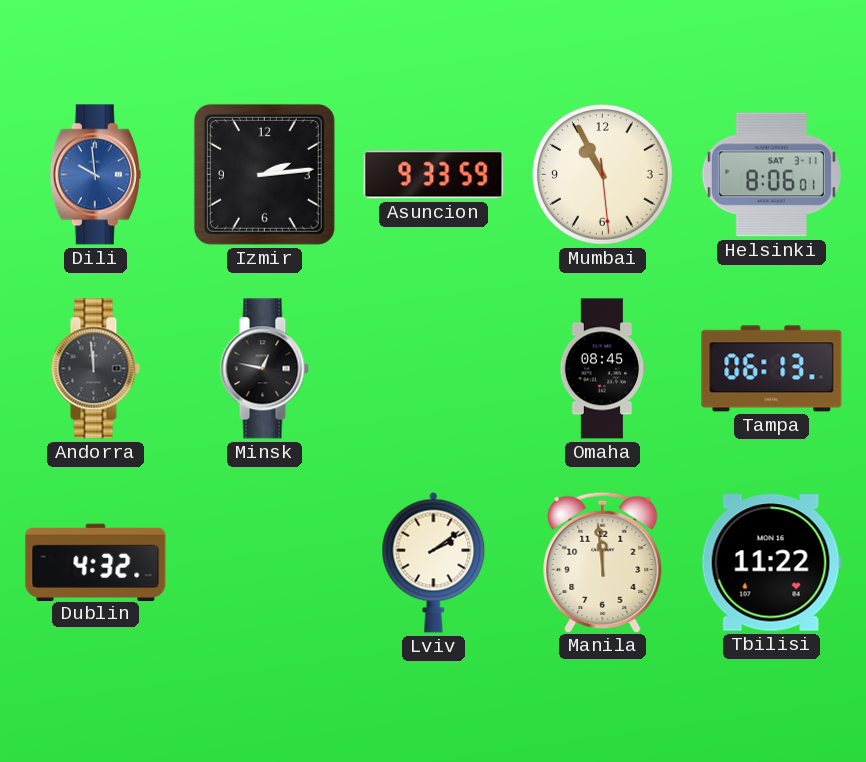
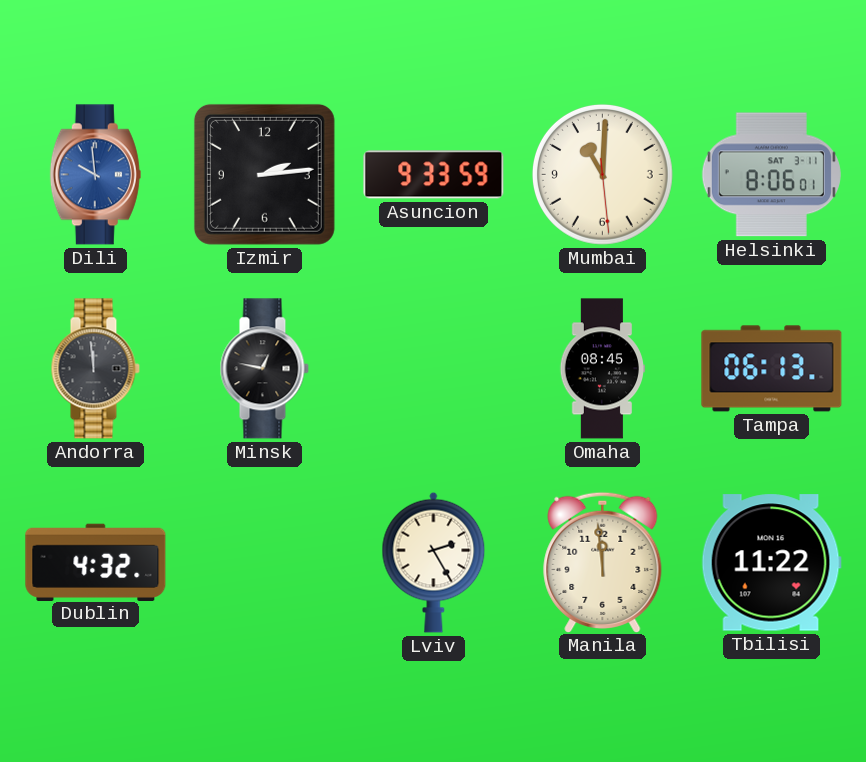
Mumbai: 10:55 -> 11:00
Lviv: 2:09 -> 2:25
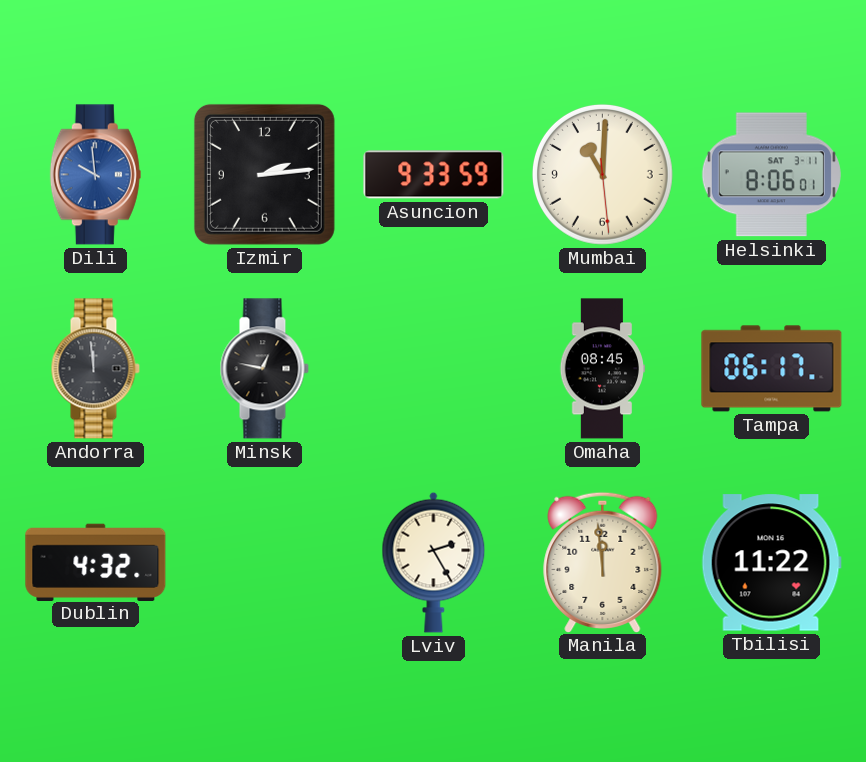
Tampa: 06:13 -> 06:17
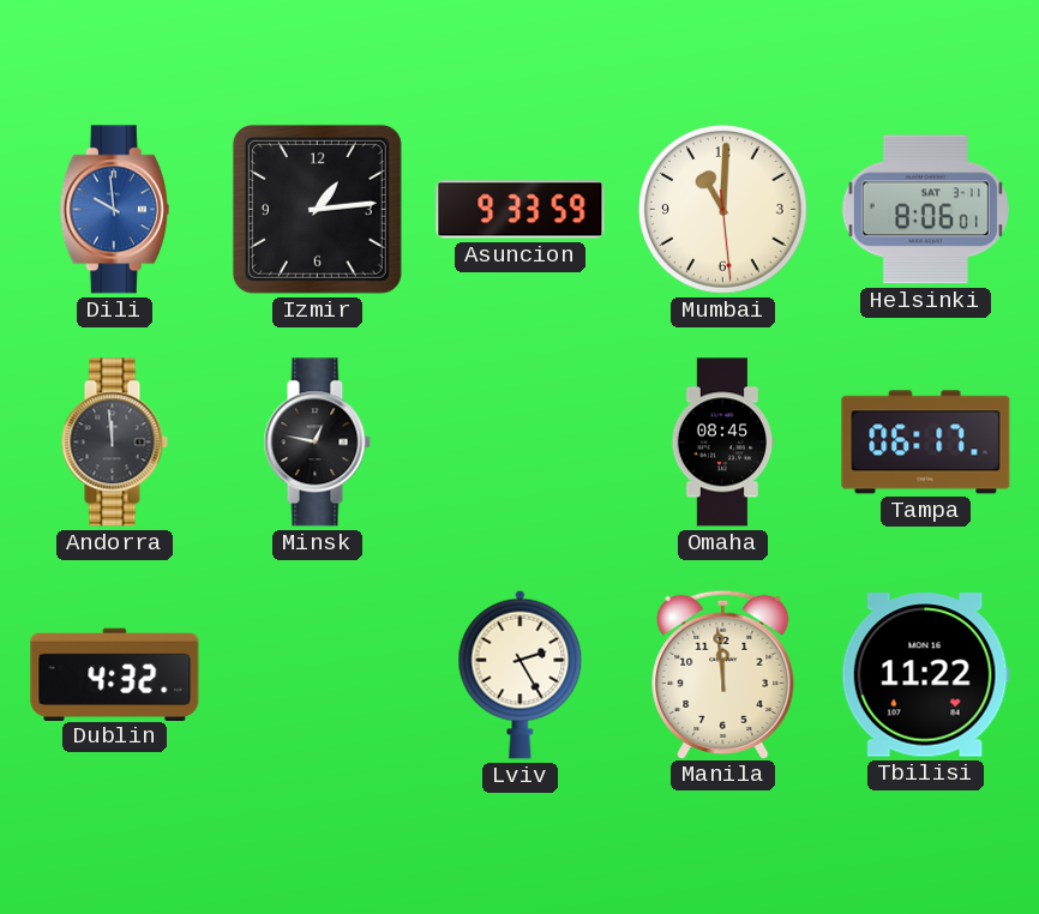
Izmir: 2:14 -> 1:14
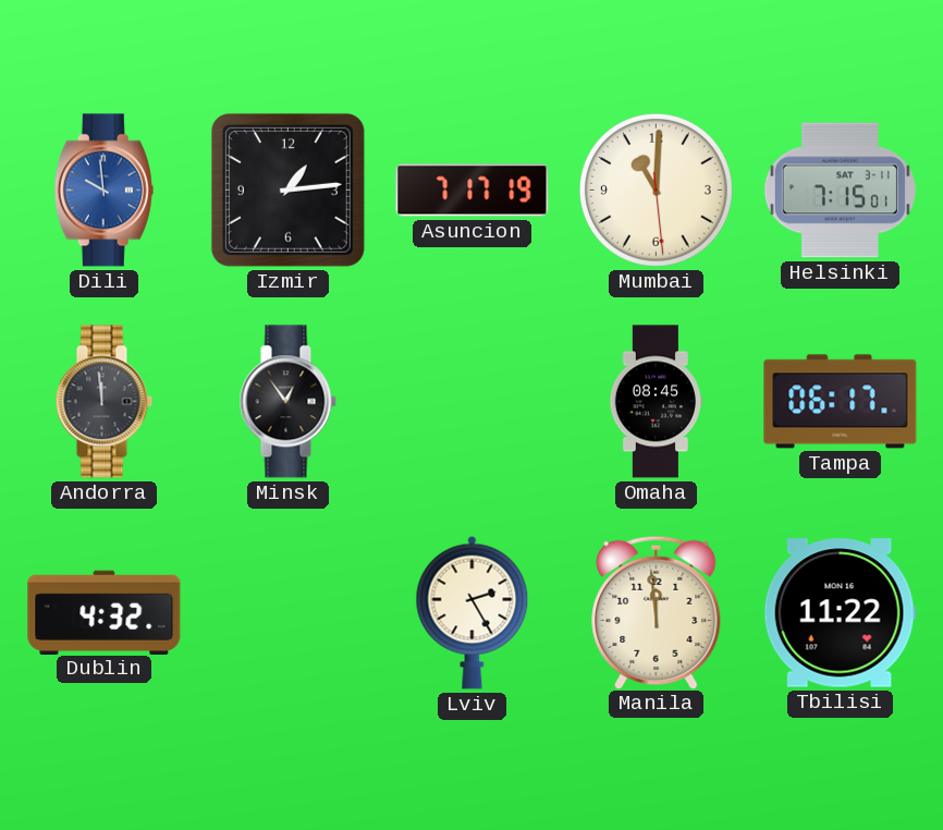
Asuncion: 9:33 -> 7:17
Helsinki: 8:06 -> 7:15
Minsk: 12:47 -> 12:54
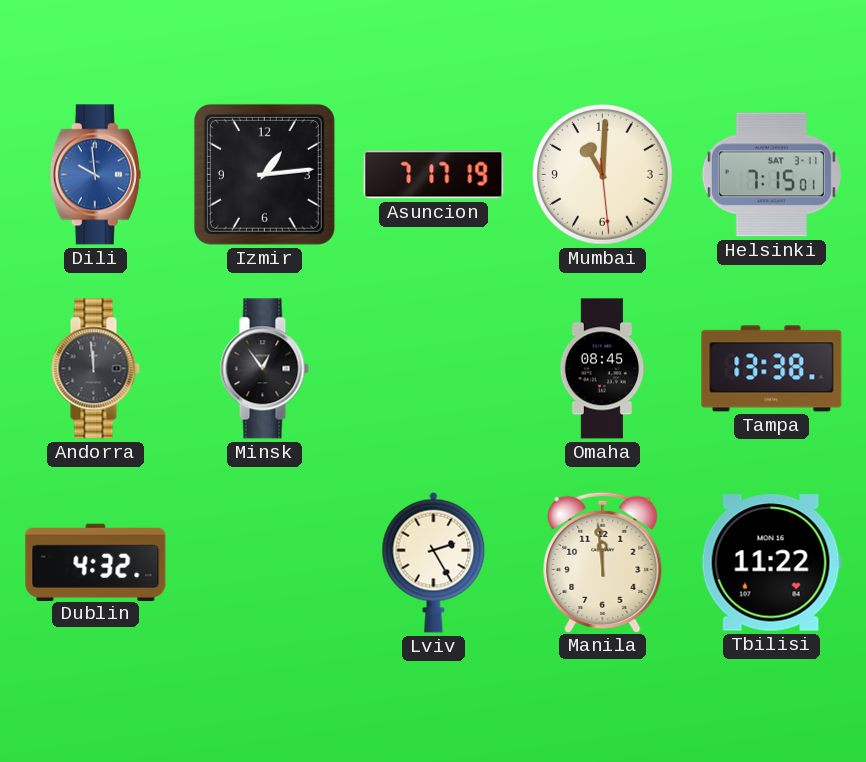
Tampa: 06:17 -> 13:38
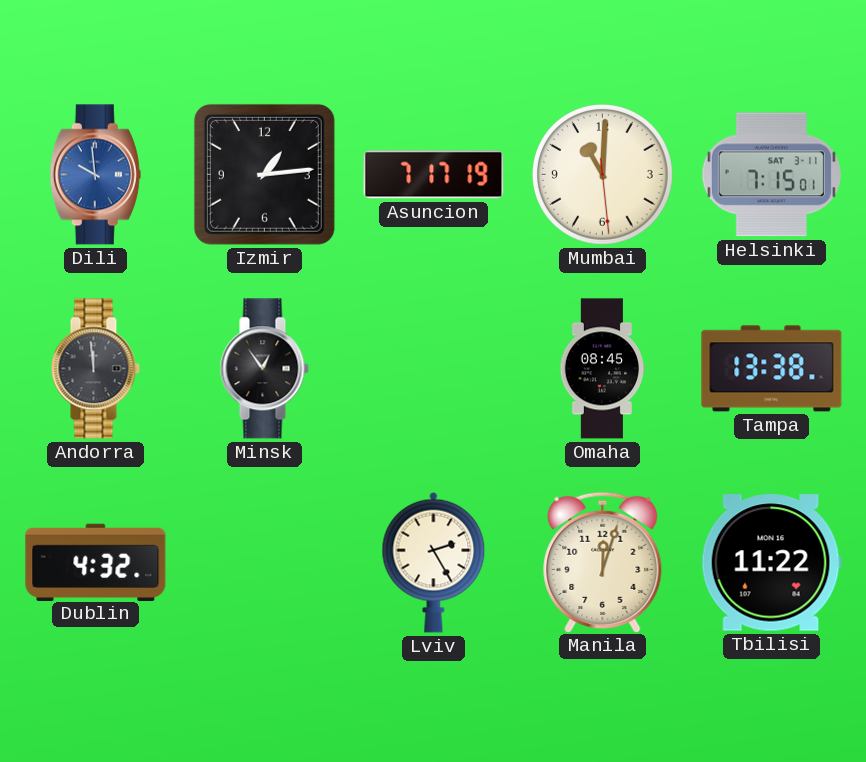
Manila: 11:59 -> 12:03
